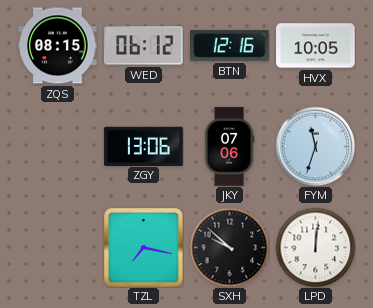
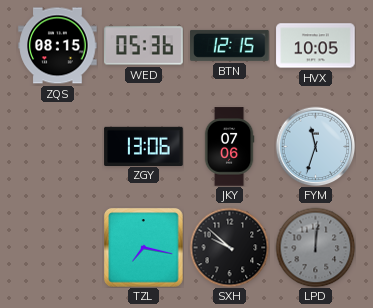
WED: 06:12 -> 05:36
BTN: 12:16 -> 12:15
LPD dial: white -> grey
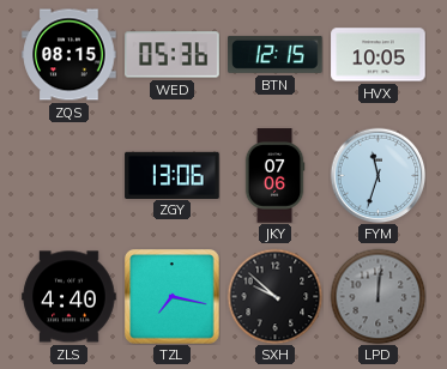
ZLS: none -> 4:40
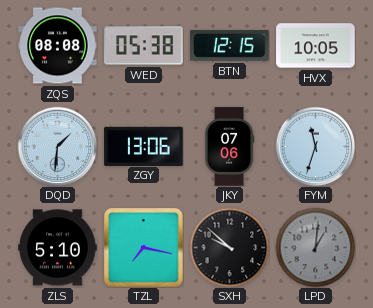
ZQS: 08:15 -> 08:08
WED: 05:36 -> 05:38
DQD: none -> 1:31
ZLS: 4:40 -> 5:10
LPD: 12:01 -> 1:01
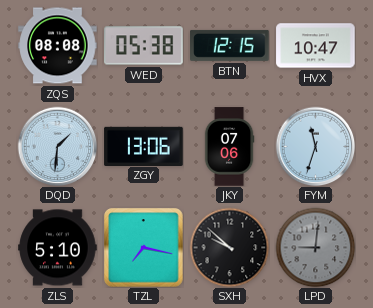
HVX: 10:05 -> 10:47
LPD: 1:01 -> 9:01
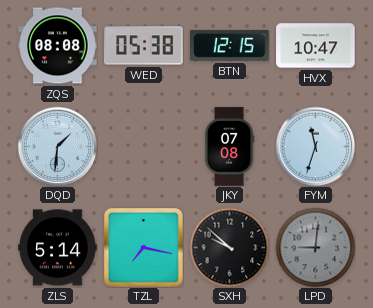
ZGY: 13:06 -> none
JKY: 07:06 -> 07:08
ZLS: 5:10 -> 5:14
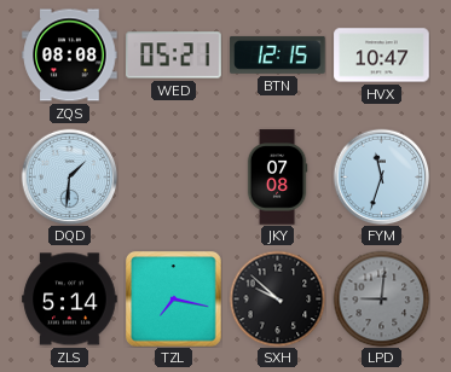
WED: 05:38 -> 05:21
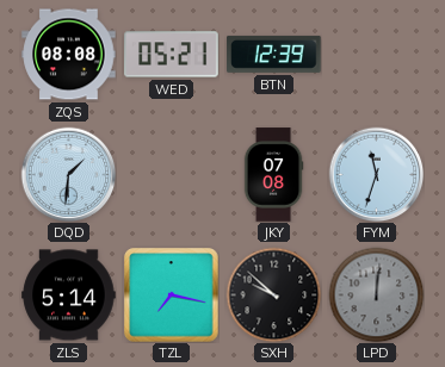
BTN: 12:15 -> 12:39
HVX: 10:47 -> none
LPD: 9:01 -> 12:01
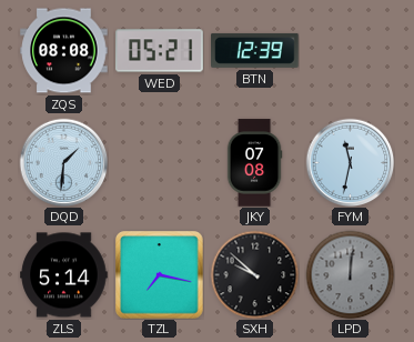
FYM: 11:33 -> 11:32
